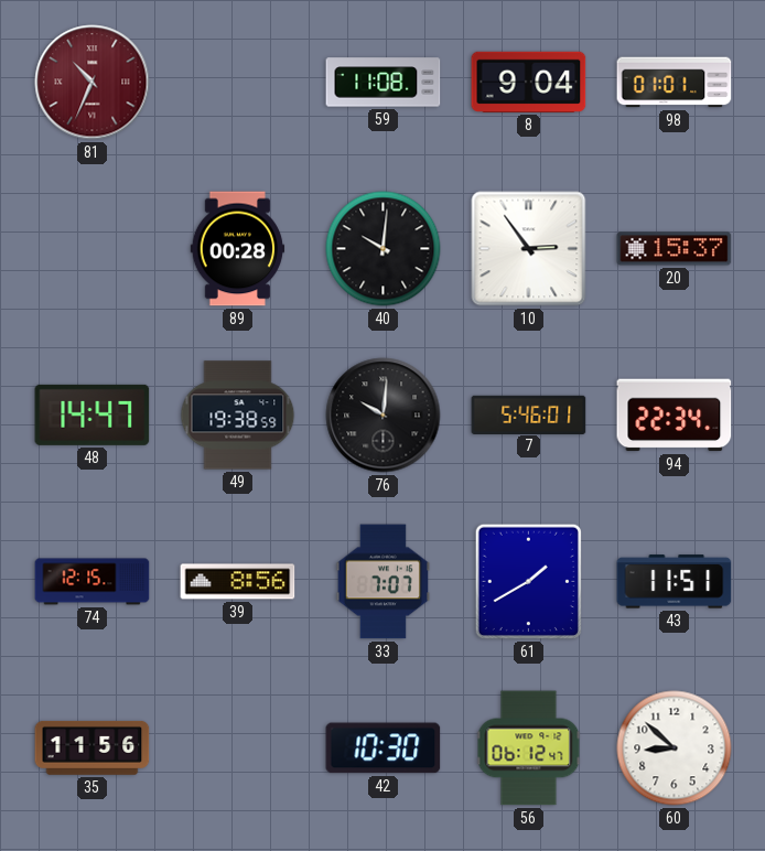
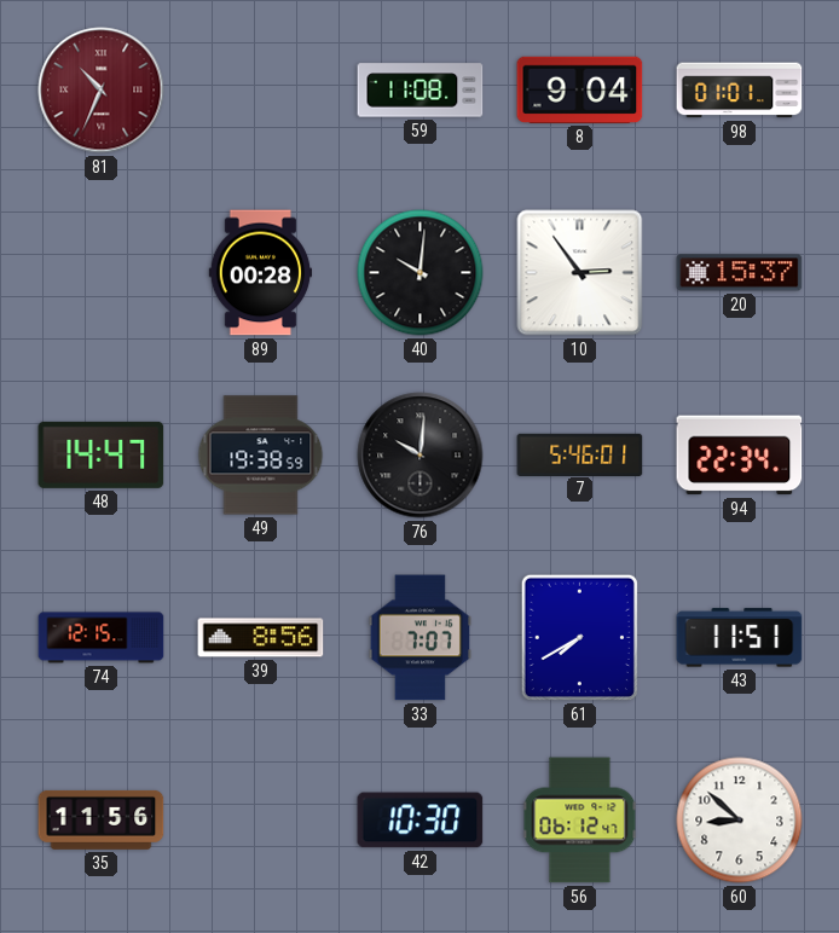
61: 1:40 -> 7:40
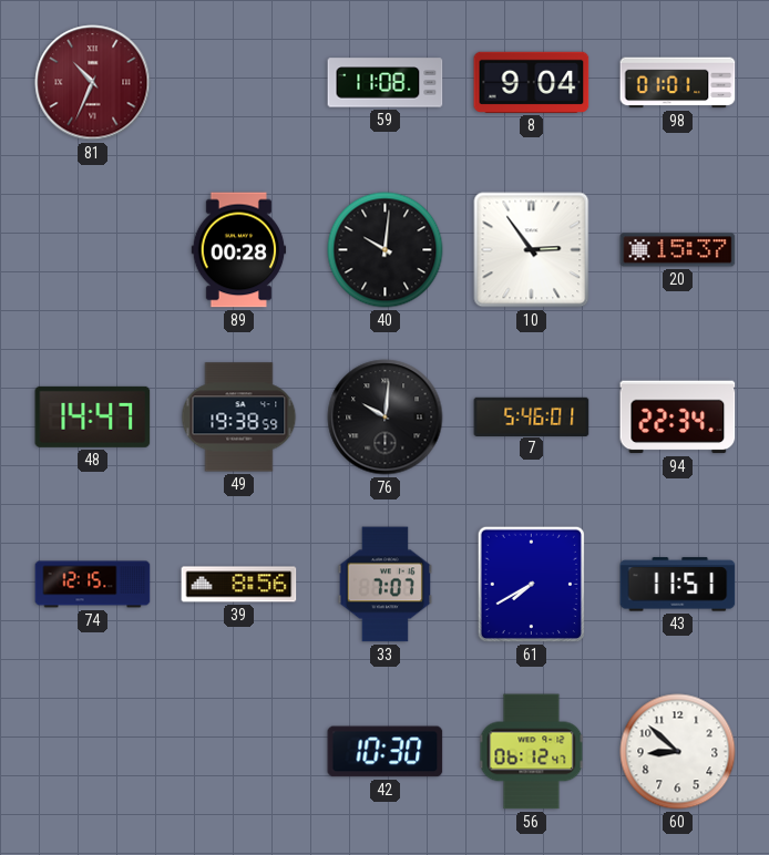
35: 11:56 -> none
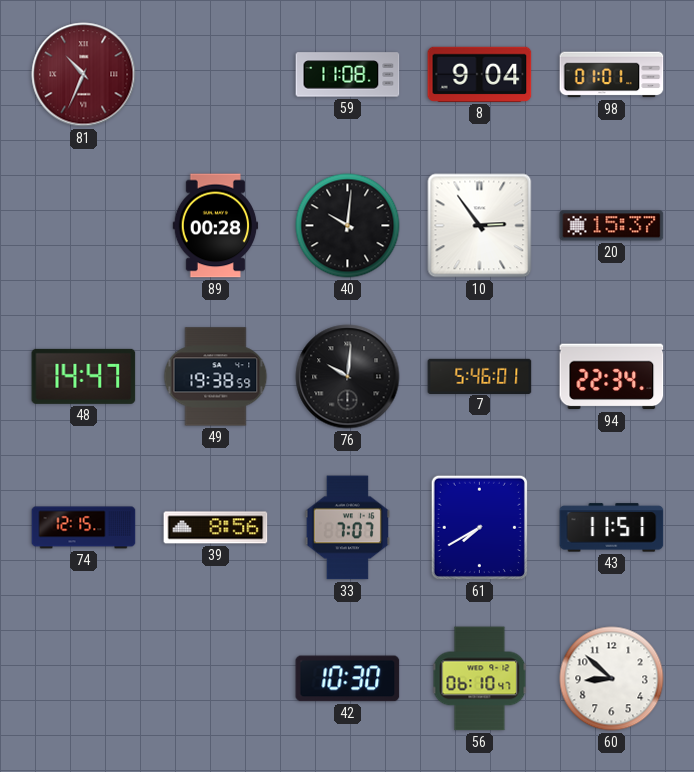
56: 06:12 -> 06:10
